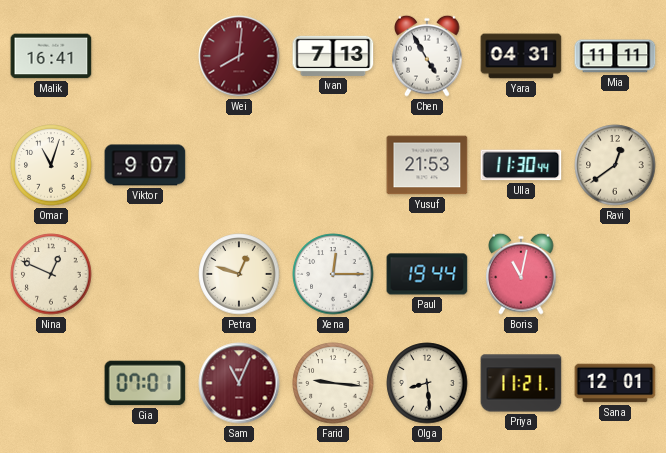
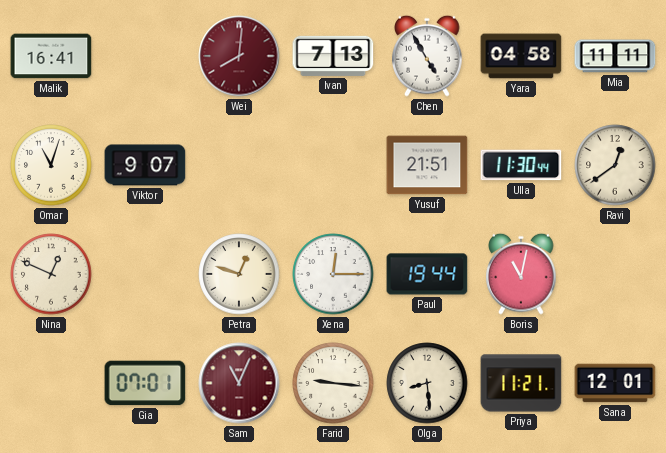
Yara: 04:31 -> 04:58
Yusuf: 21:53 -> 21:51
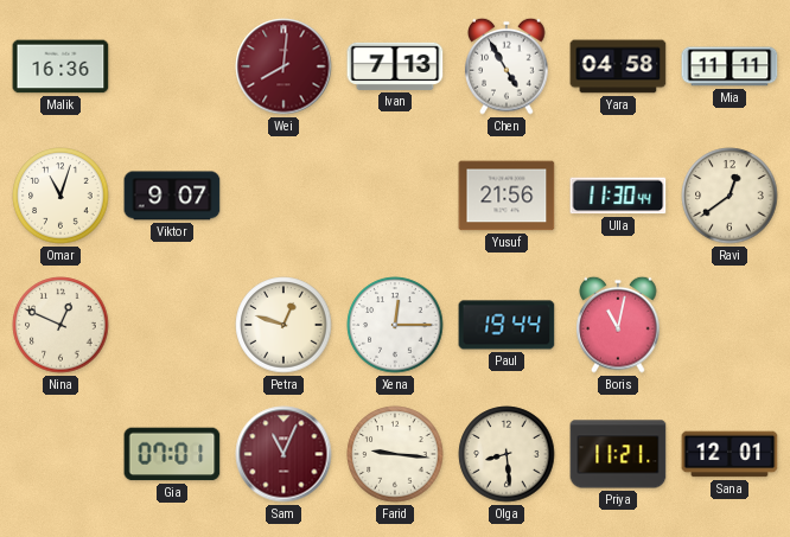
Malik: 16:41 -> 16:36
Yusuf: 21:51 -> 21:56
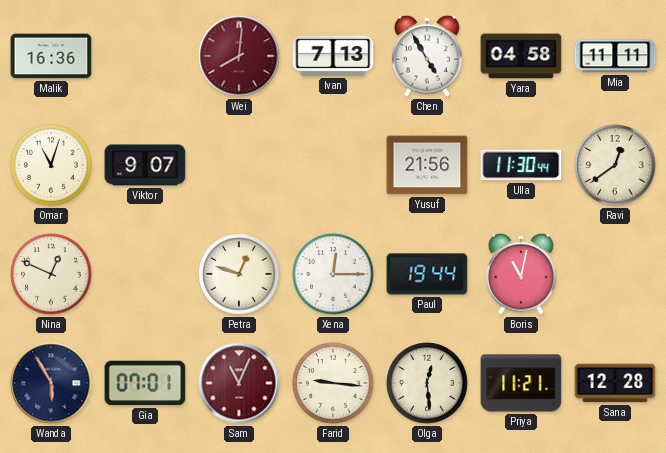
Wanda: none -> 5:55
Olga: 8:29 -> 12:29
Sana: 12:01 -> 12:28
